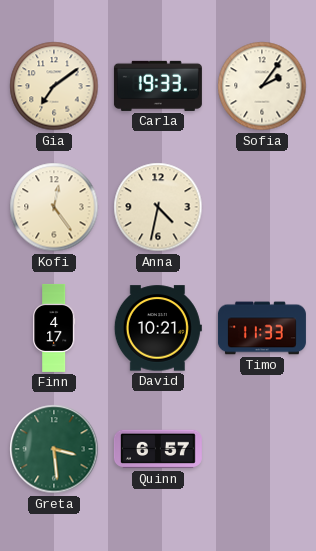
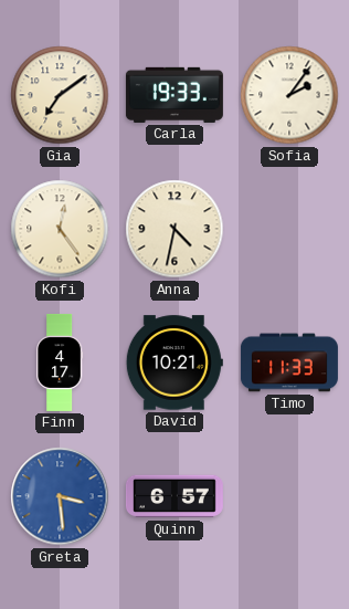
Greta dial: green -> blue
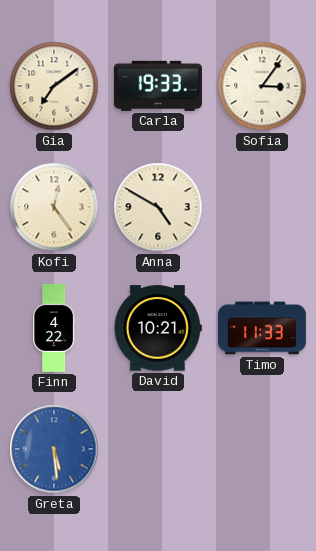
Sofia: 2:06 -> 3:06
Anna: 4:32 -> 4:50
Finn: 4:17 -> 4:22
Greta: 3:29 -> 5:29
Quinn: 6:57 -> none
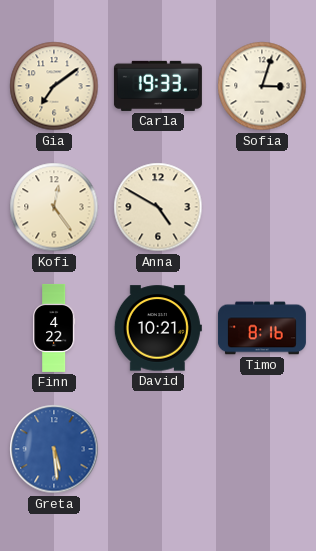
Sofia: 3:06 -> 3:03
Timo: 11:33 -> 8:16
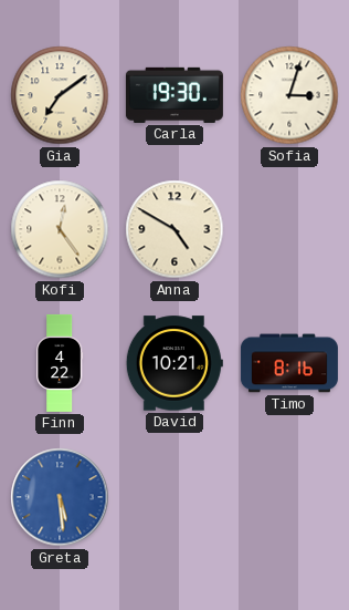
Carla: 19:33 -> 19:30
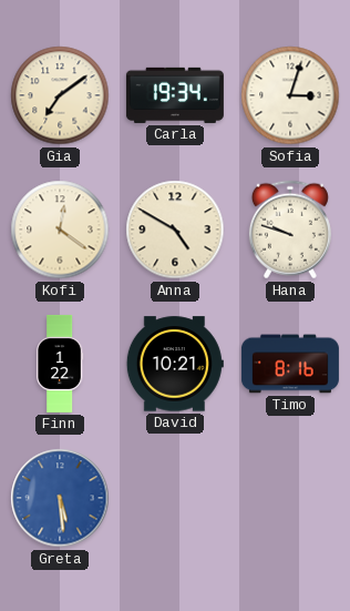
Carla: 19:30 -> 19:34
Kofi: 12:24 -> 12:21
Hana: none -> 9:48
Finn: 4:22 -> 1:22
